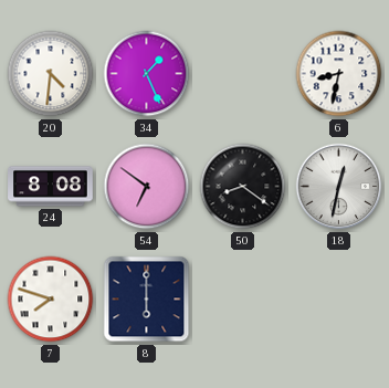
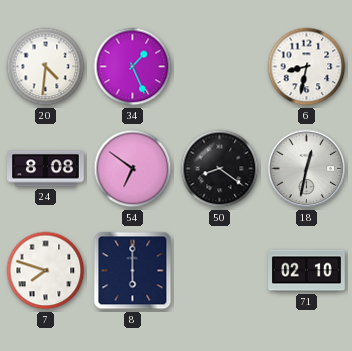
71: none -> 02:10
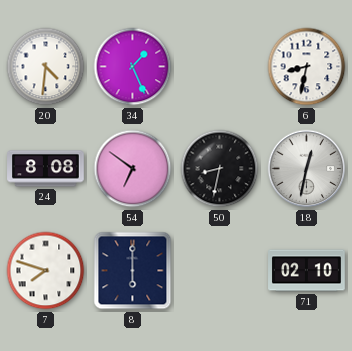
50: 8:21 -> 8:32
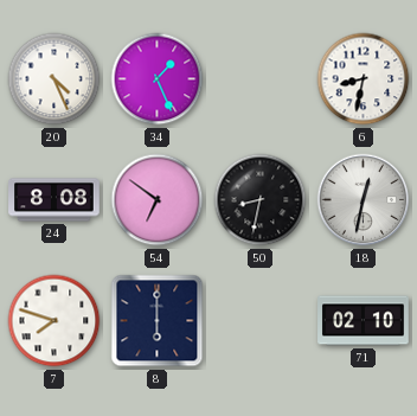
20: 4:31 -> 4:26
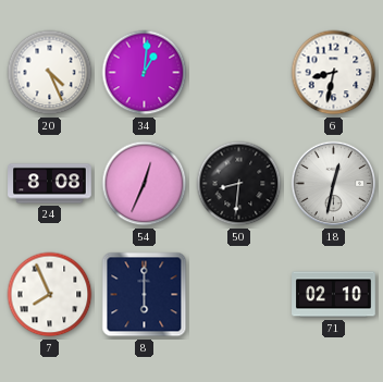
34: 1:26 -> 1:01
54: 6:51 -> 12:34
50: 8:32 -> 8:31
7: 7:48 -> 7:56
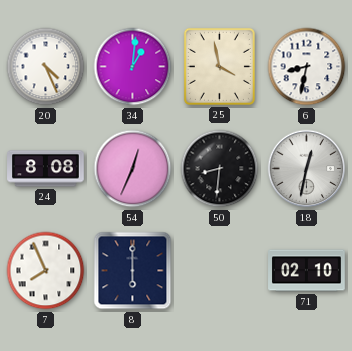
25: none -> 3:58
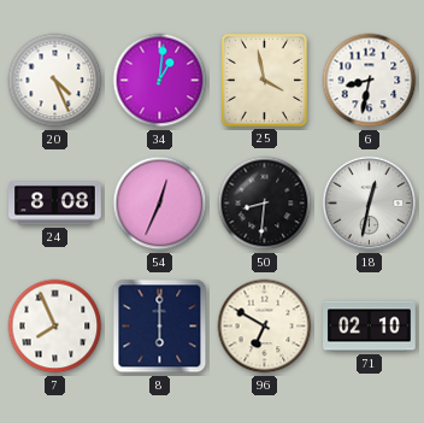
96: none -> 6:50
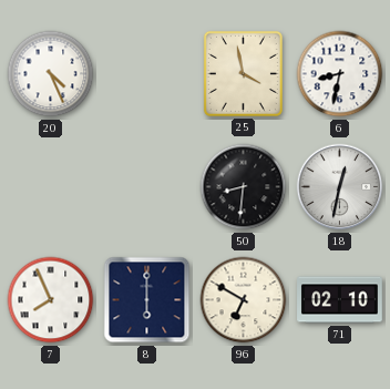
34: 1:01 -> none
24: 8:08 -> none
54: 12:34 -> none
